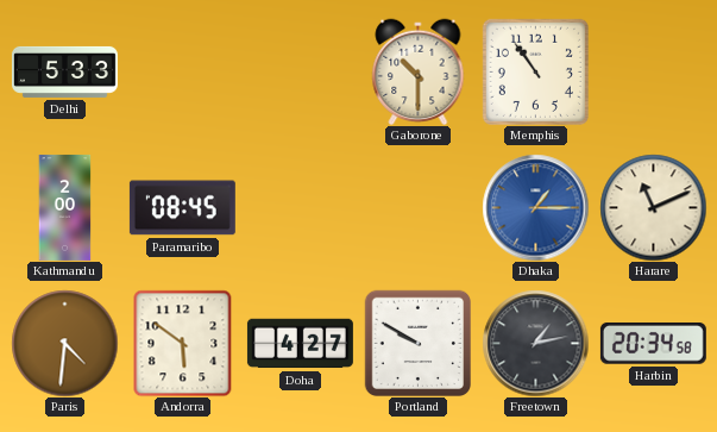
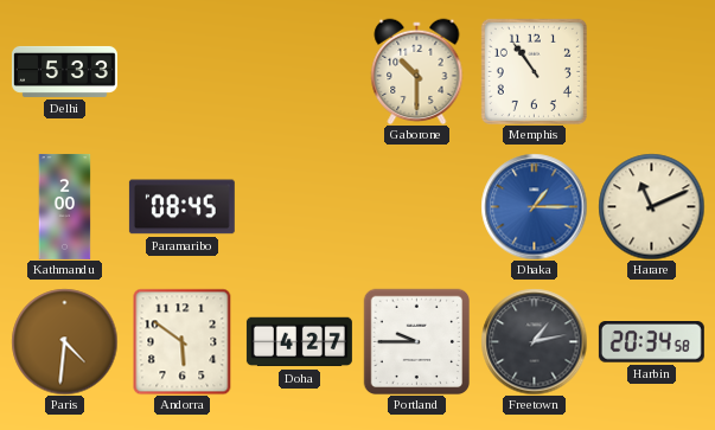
Portland: 9:50 -> 9:45
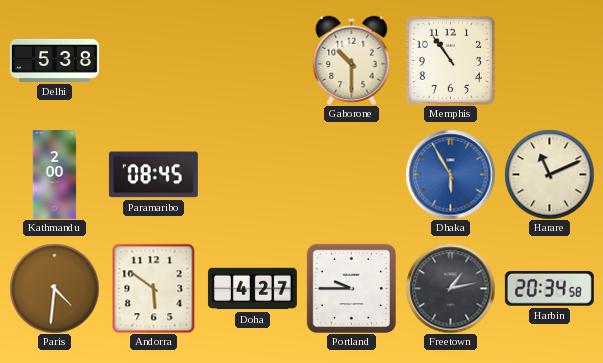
Delhi: 5:33 -> 5:38
Dhaka: 1:15 -> 5:55
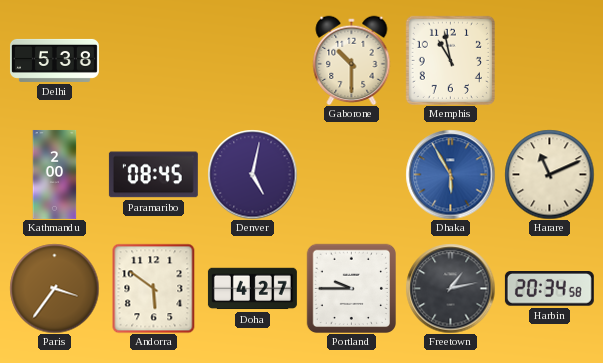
Memphis: 10:54 -> 10:58
Denver: none -> 5:02
Paris: 4:31 -> 3:36
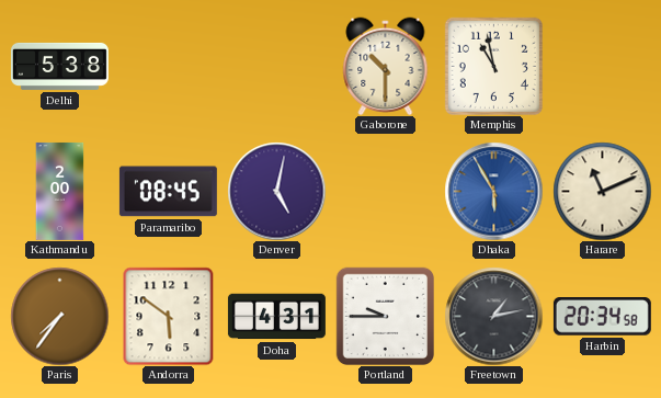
Paris: 3:36 -> 7:36
Doha: 4:27 -> 4:31
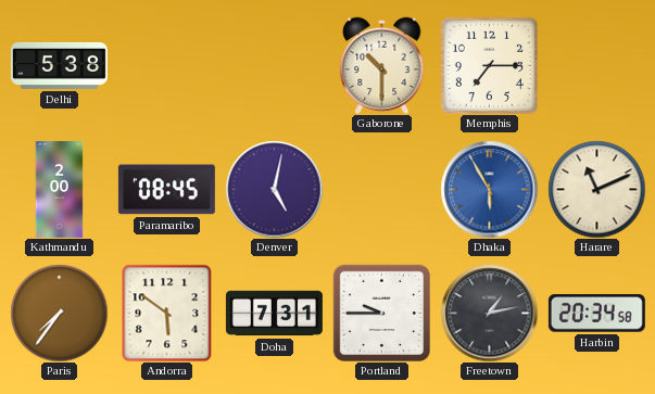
Memphis: 10:58 -> 7:15
Doha: 4:31 -> 7:31
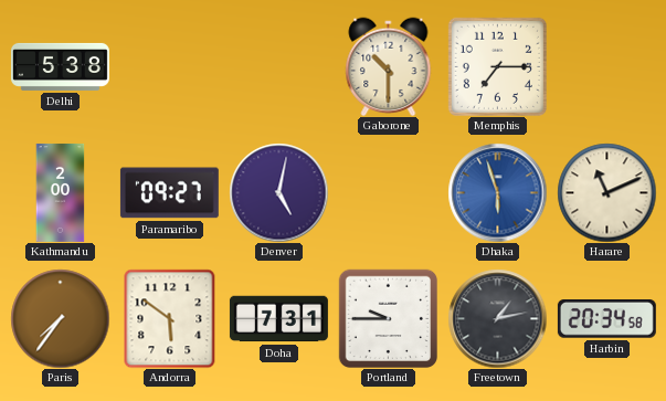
Paramaribo: 08:45 -> 09:27
Dhaka: 5:55 -> 5:57
